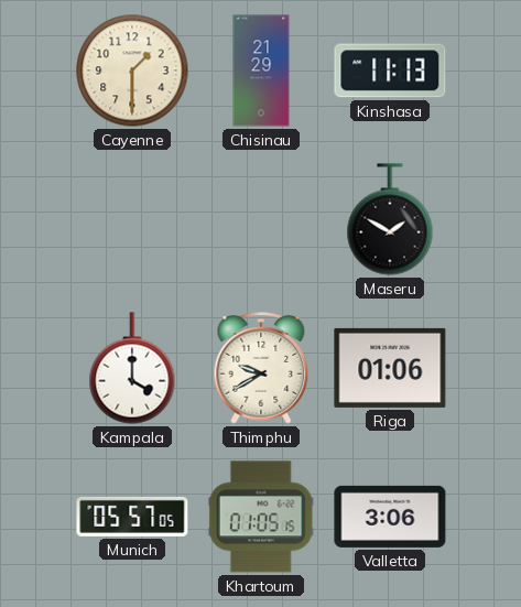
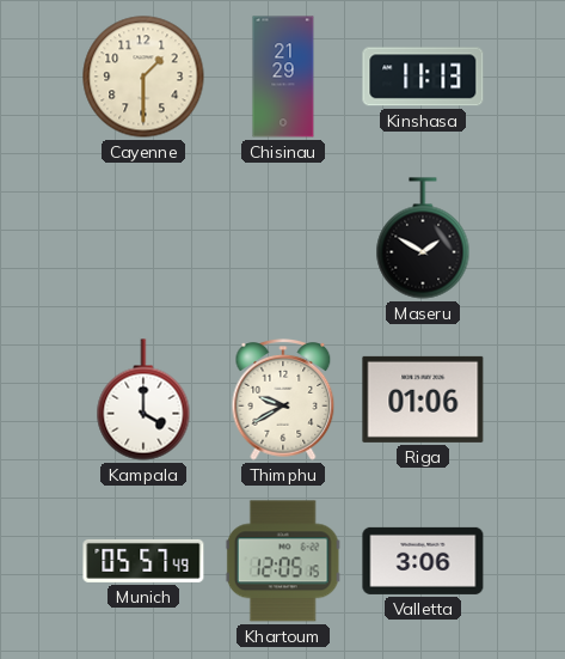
Munich: 05:57:05 -> 05:57:49
Khartoum: 01:05 -> 12:05
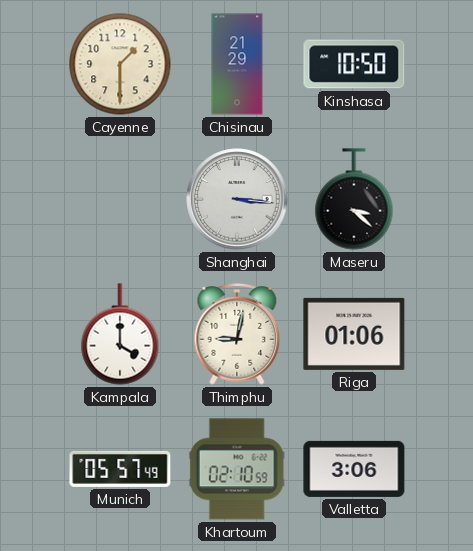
Kinshasa: 11:13 -> 10:50
Shanghai: none -> 3:16
Maseru: 1:50 -> 3:22
Thimphu: 9:40 -> 9:02
Khartoum: 12:05 -> 02:10
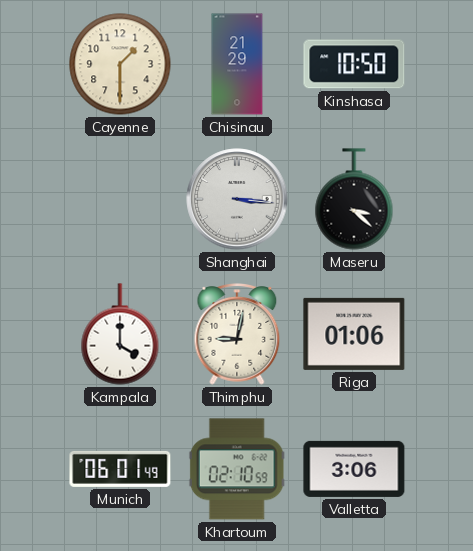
Munich: 05:57 -> 06:01
